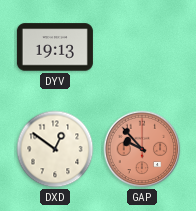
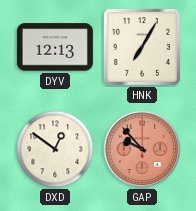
DYV: 19:13 -> 12:13
HNK: none -> 7:05
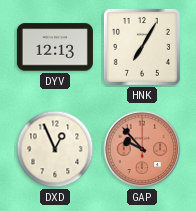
DXD: 12:51 -> 12:56
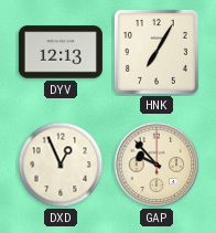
GAP dial: salmon -> cream
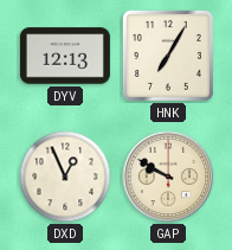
GAP: 9:53 -> 9:50
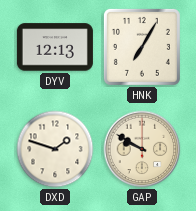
DXD: 12:56 -> 1:48
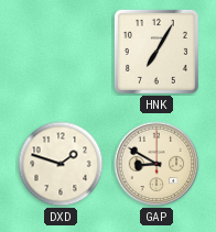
DYV: 12:13 -> none
GAP: 9:50 -> 8:50
